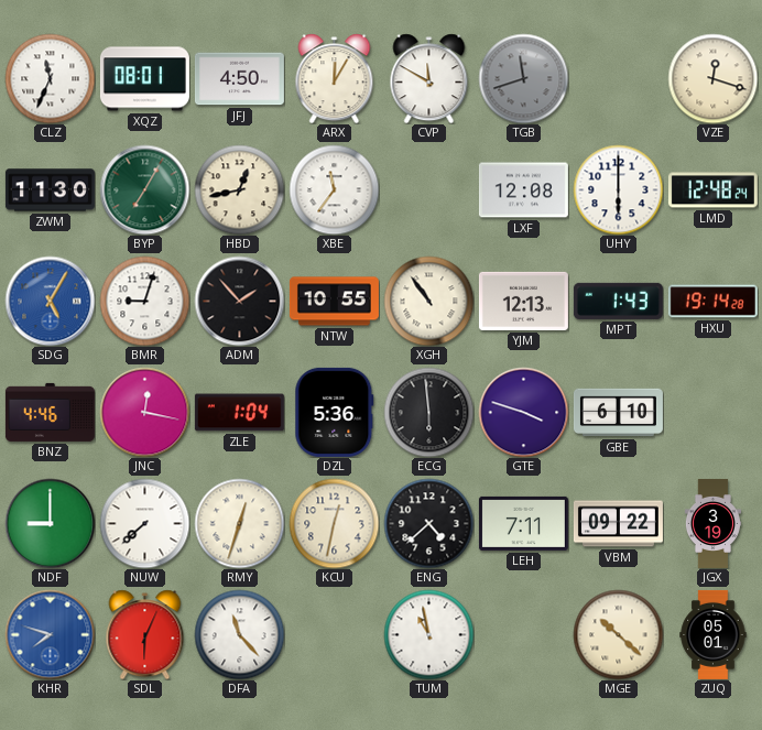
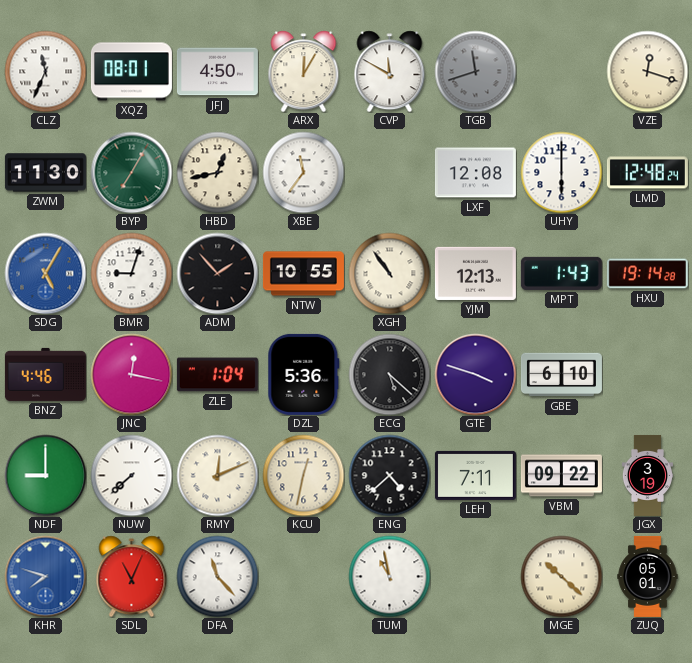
ECG: 5:59 -> 5:22
RMY: 12:33 -> 12:11
SDL: 6:04 -> 11:04
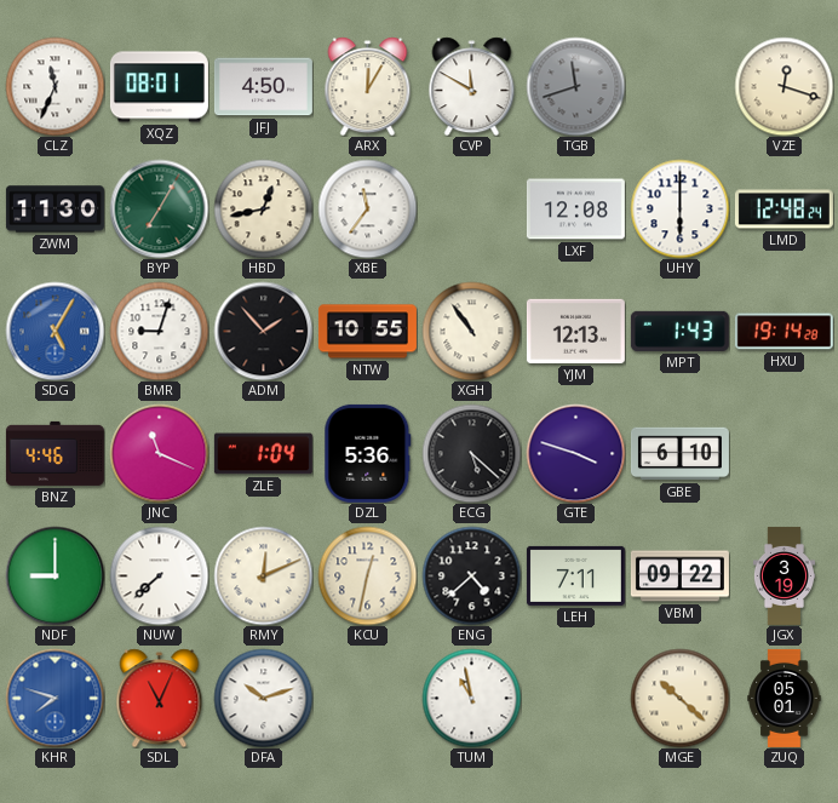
JNC: 12:17 -> 11:19
DFA: 11:23 -> 10:12
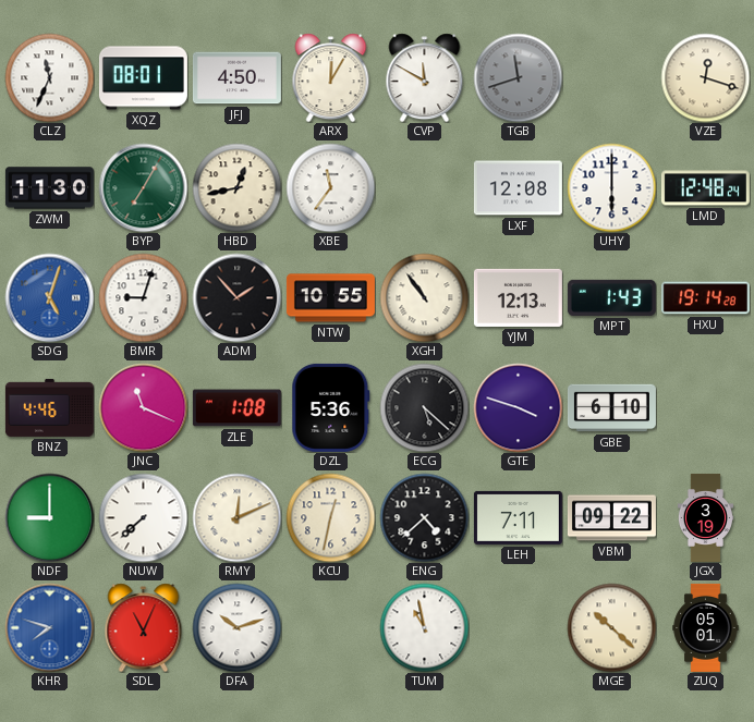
SDG: 5:05 -> 5:03
ZLE: 1:04 -> 1:08
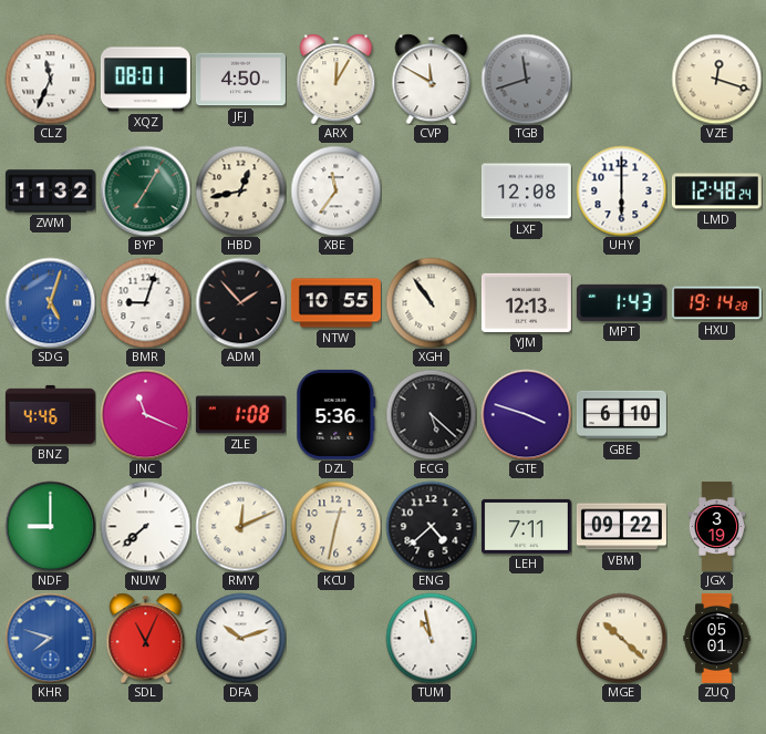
ZWM: 11:30 -> 11:32
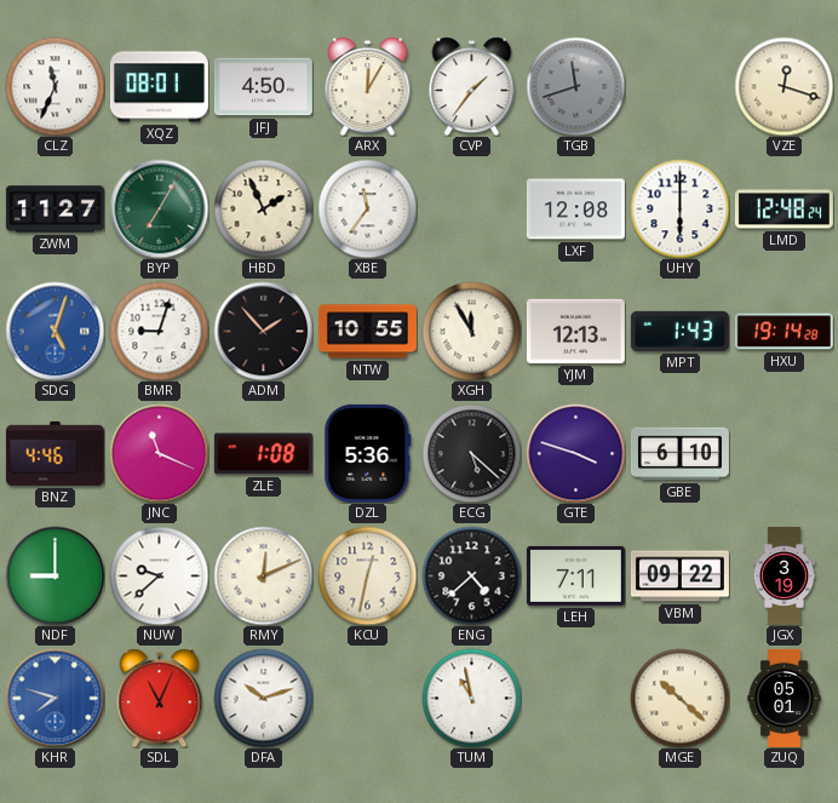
CVP: 11:50 -> 1:36
ZWM: 11:32 -> 11:27
HBD: 12:43 -> 1:56
XGH: 10:54 -> 11:55
NUW: 7:38 -> 9:38
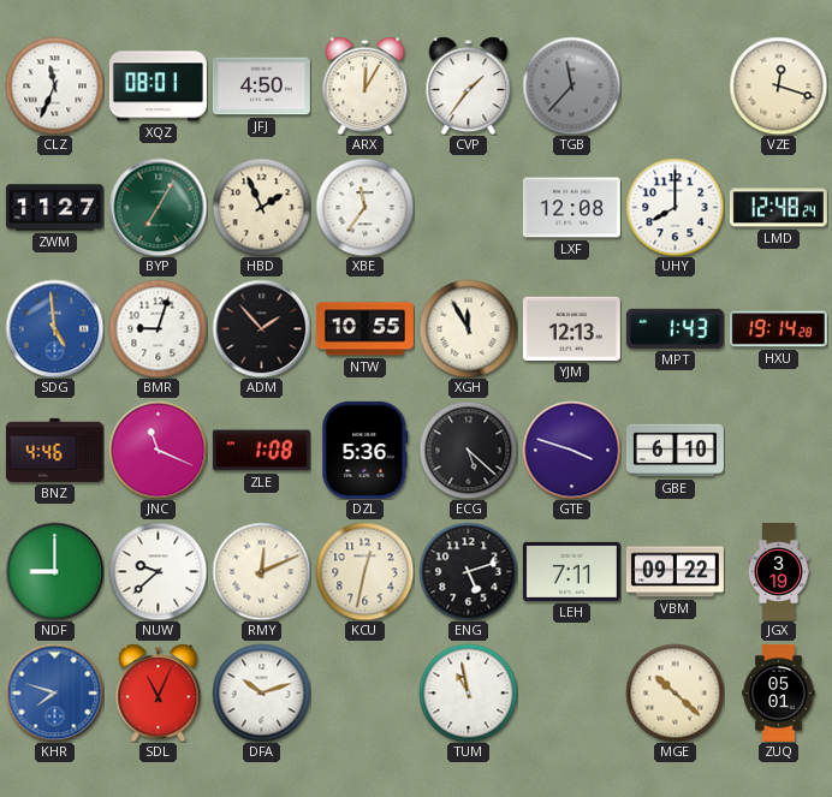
TGB: 11:42 -> 11:37
UHY: 6:00 -> 8:00
SDG: 5:03 -> 4:59
ENG: 4:38 -> 5:12
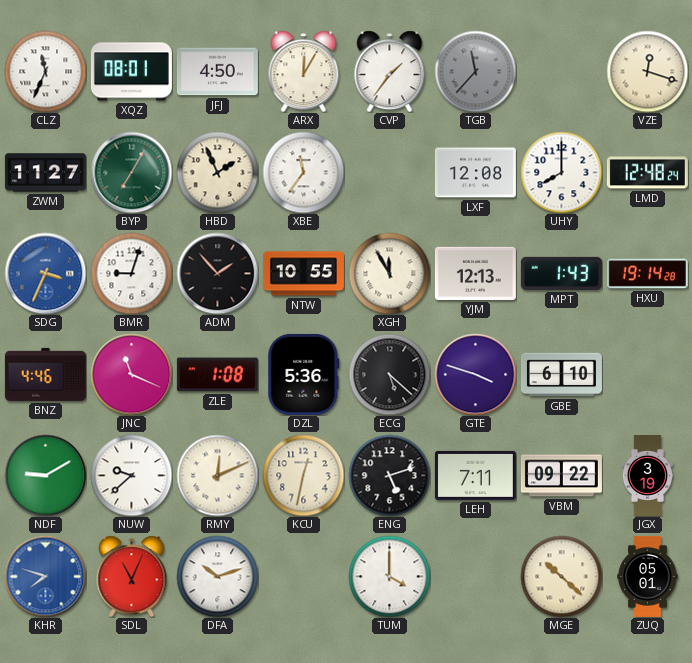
SDG: 4:59 -> 3:34
NDF: 9:00 -> 9:10
TUM: 10:58 -> 4:00
